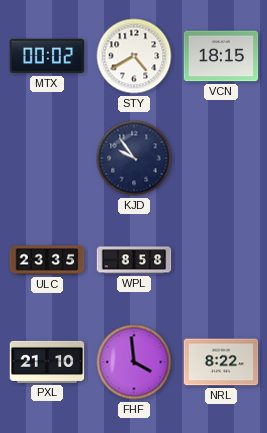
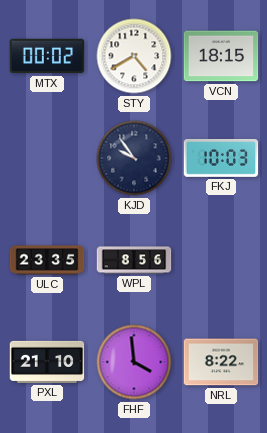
FKJ: none -> 10:03
WPL: 8:58 -> 8:56
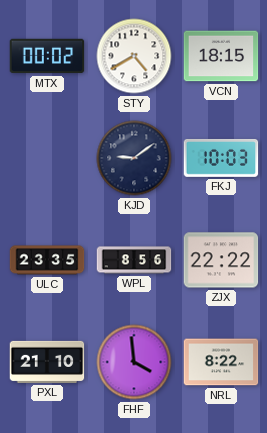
KJD: 9:54 -> 9:09
ZJX: none -> 22:22
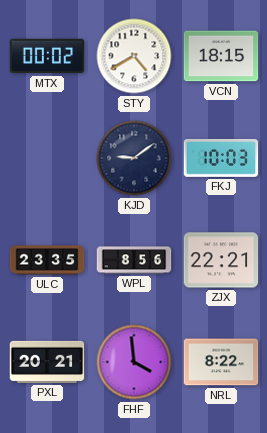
ZJX: 22:22 -> 22:21
PXL: 21:10 -> 20:21
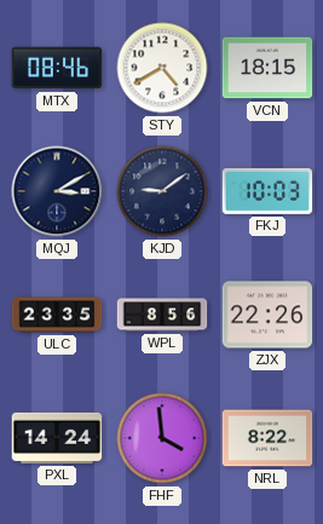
MTX: 00:02 -> 08:46
MQJ: none -> 3:10
ZJX: 22:21 -> 22:26
PXL: 20:21 -> 14:24
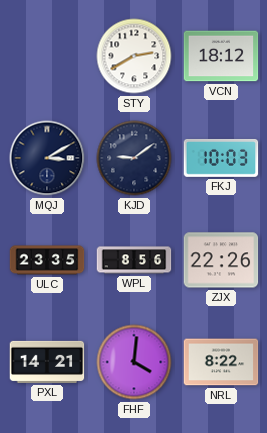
MTX: 08:46 -> none
STY: 4:40 -> 2:40
VCN: 18:15 -> 18:12
PXL: 14:24 -> 14:21
FHF: 3:59 -> 4:01
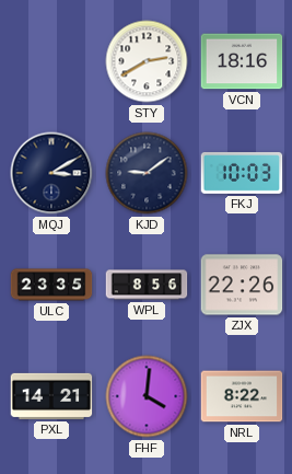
VCN: 18:12 -> 18:16
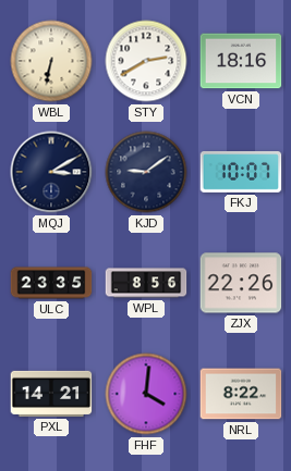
WBL: none -> 6:32
FKJ: 10:03 -> 10:07
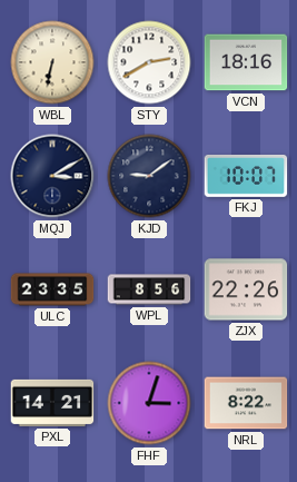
FHF: 4:01 -> 3:03
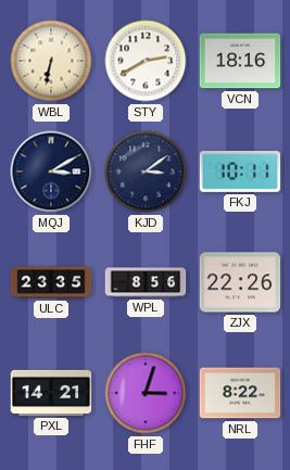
KJD: 9:09 -> 3:09
FKJ: 10:07 -> 10:11
